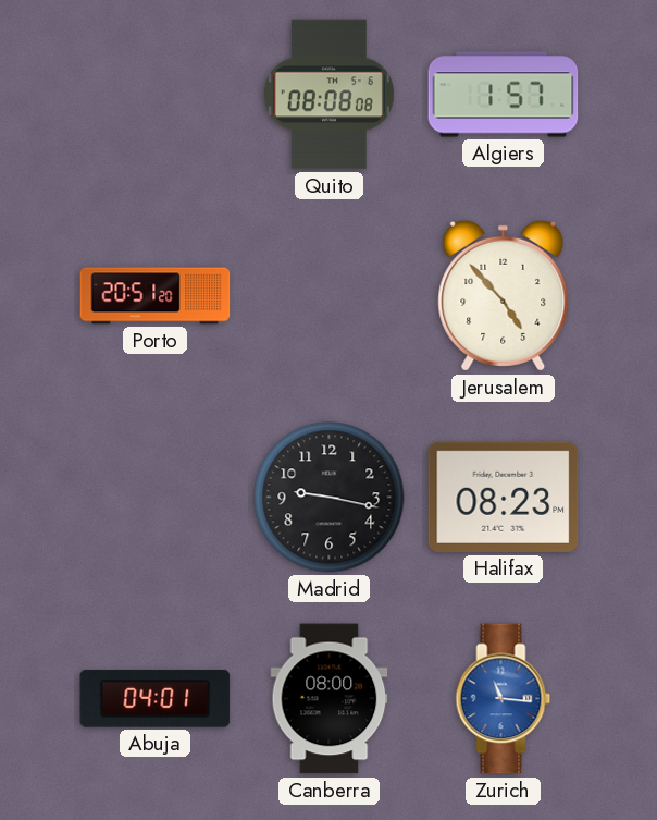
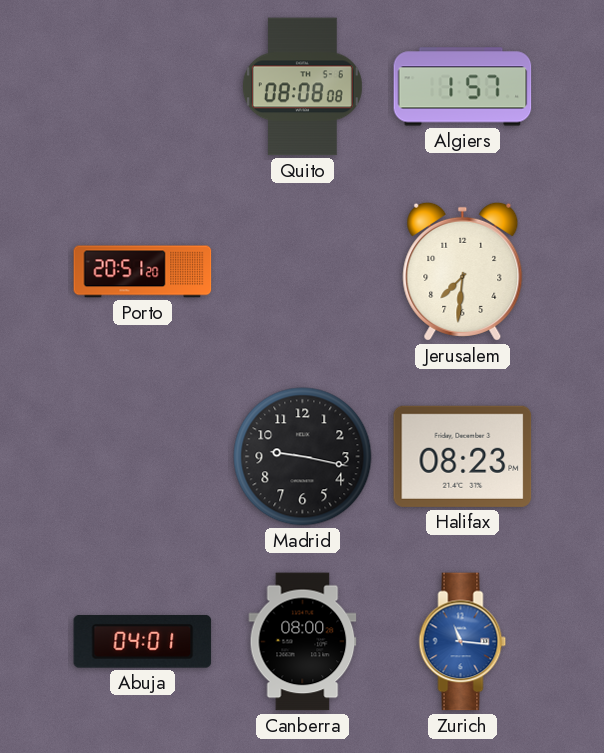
Jerusalem: 4:53 -> 7:31
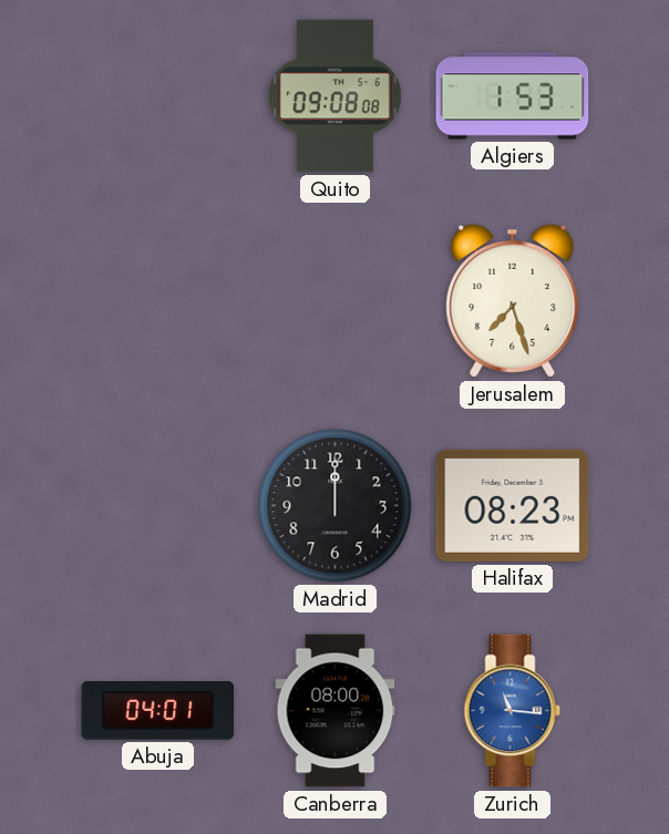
Quito: 08:08 -> 09:08
Algiers: 1:57 -> 1:53
Porto: 20:51 -> none
Jerusalem: 7:31 -> 7:27
Madrid: 9:17 -> 12:00
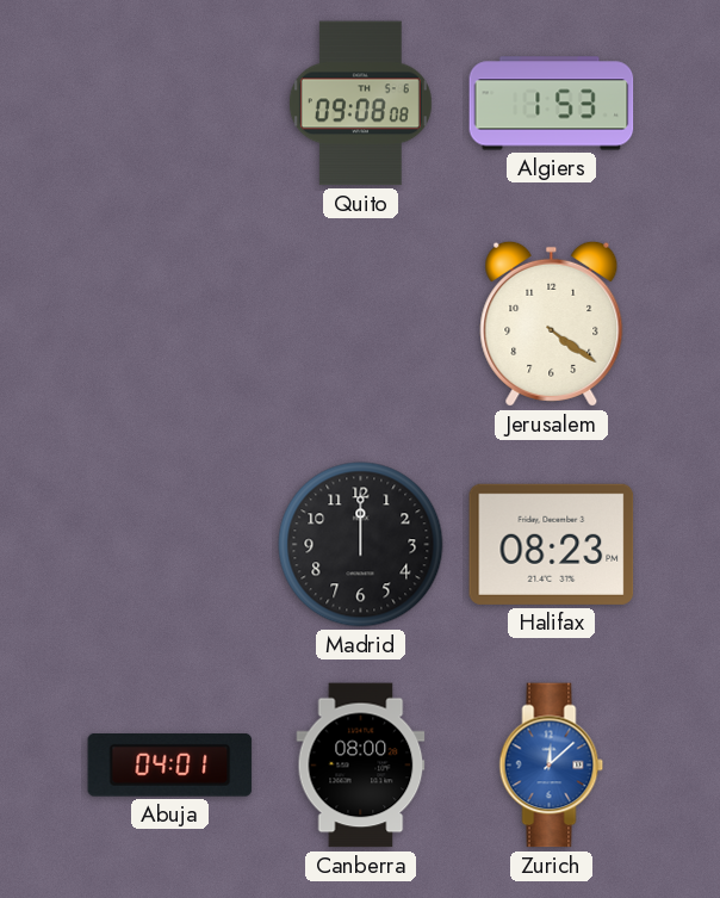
Jerusalem: 7:27 -> 4:21
Zurich: 11:16 -> 12:08
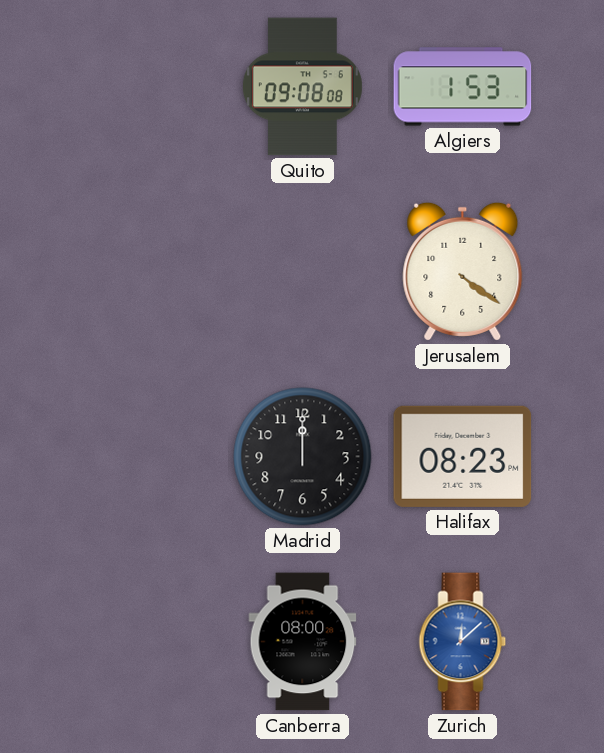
Abuja: 04:01 -> none
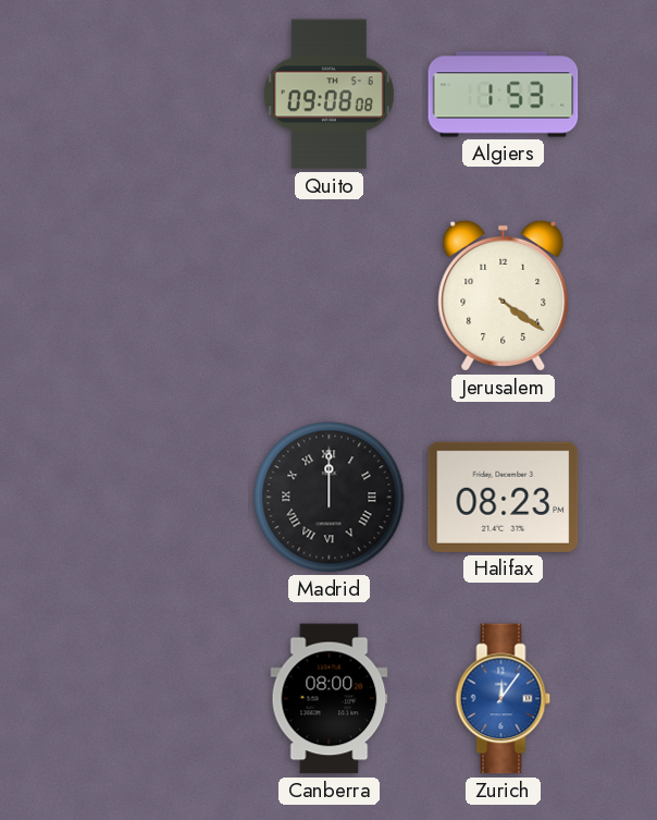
Madrid numerals: Arabic -> Roman
Zurich: 12:08 -> 12:06
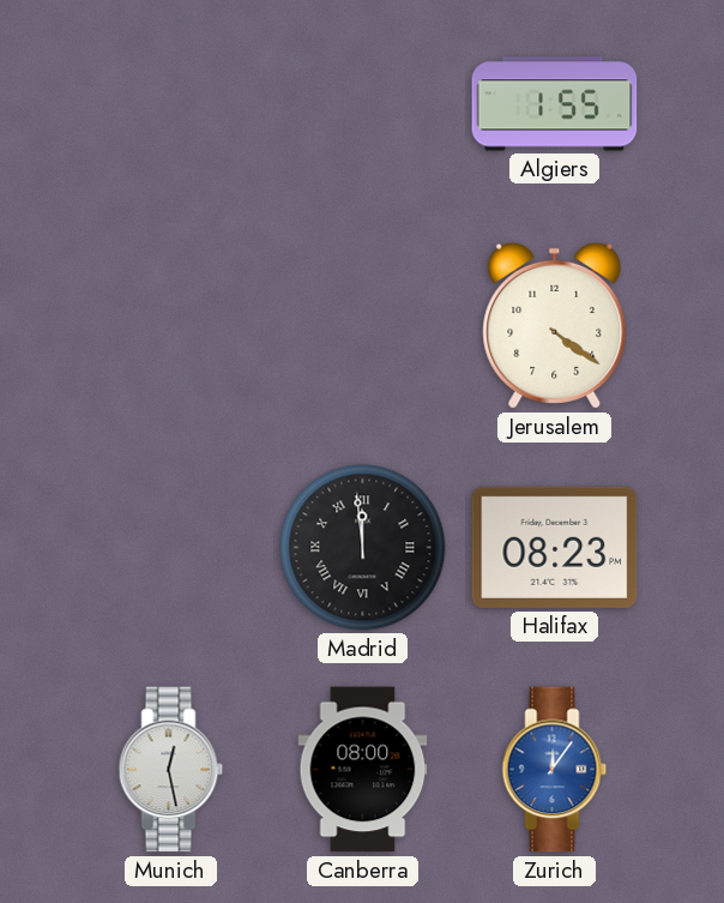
Quito: 09:08 -> none
Algiers: 1:53 -> 1:55
Madrid: 12:00 -> 11:59
Munich: none -> 12:28
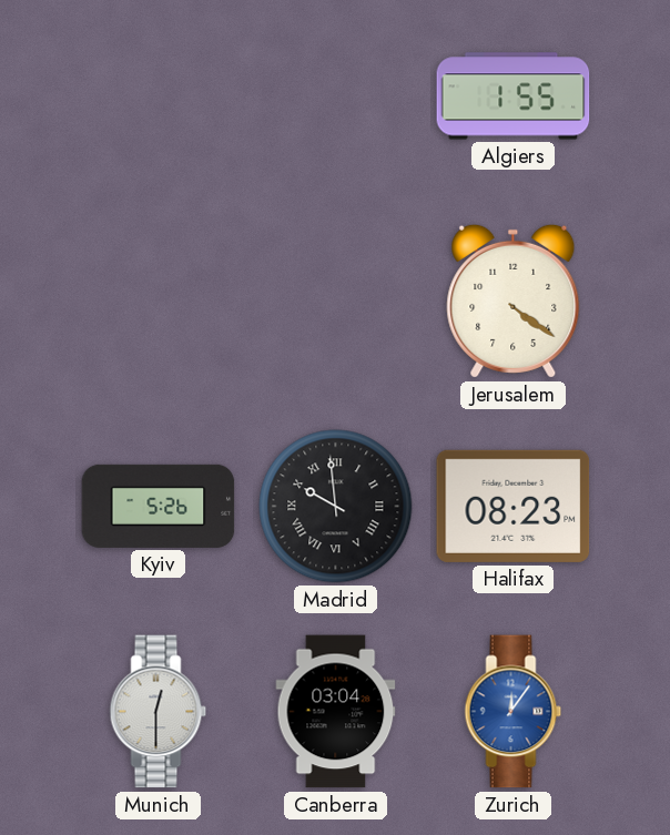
Kyiv: none -> 5:26
Madrid: 11:59 -> 9:59
Munich: 12:28 -> 12:30
Canberra: 08:00 -> 03:04
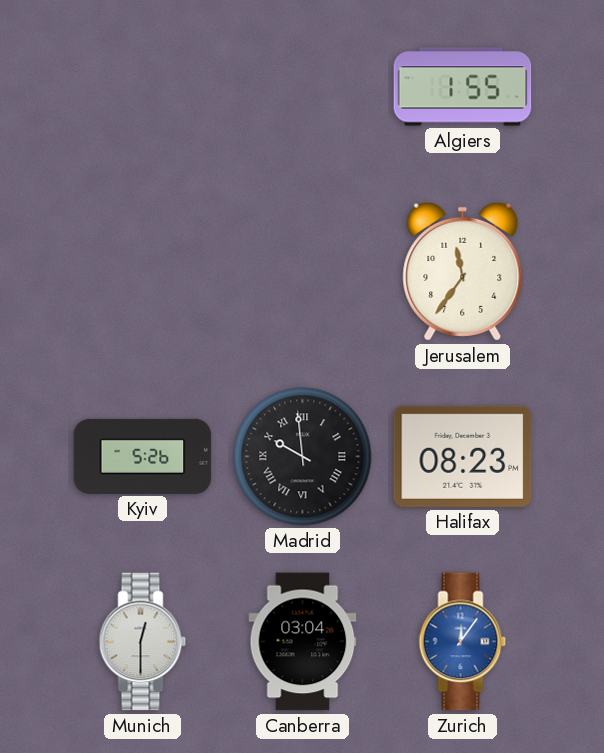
Jerusalem: 4:21 -> 11:36
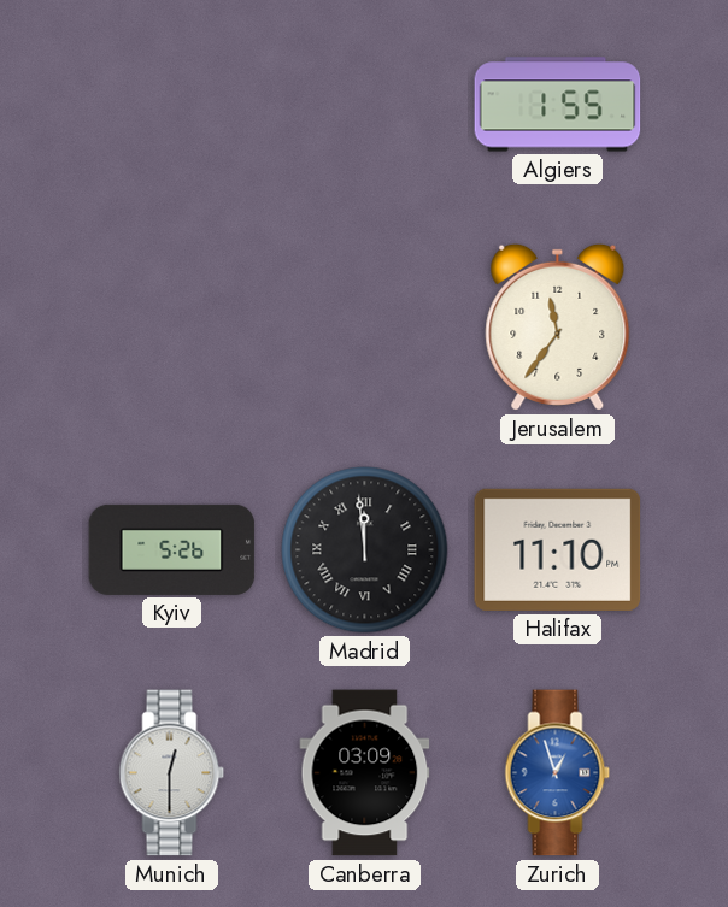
Madrid: 9:59 -> 11:59
Halifax: 08:23 -> 11:10
Canberra: 03:04 -> 03:09
Zurich: 12:06 -> 12:57
